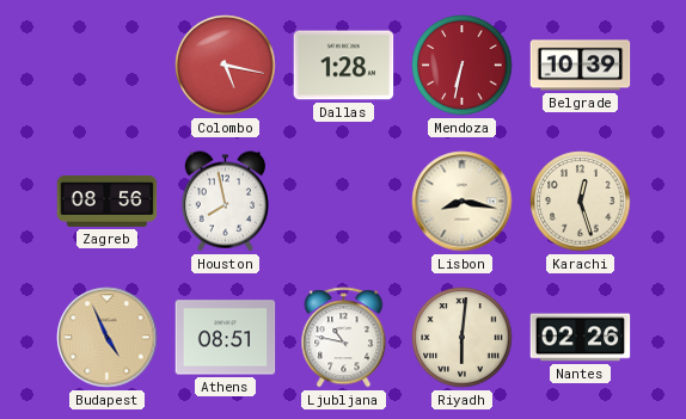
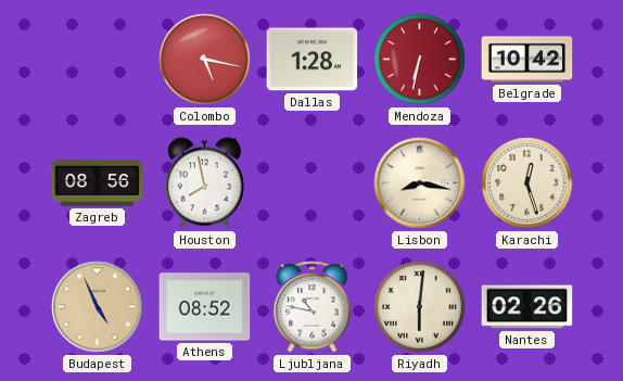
Belgrade: 10:39 -> 10:42
Athens: 08:51 -> 08:52
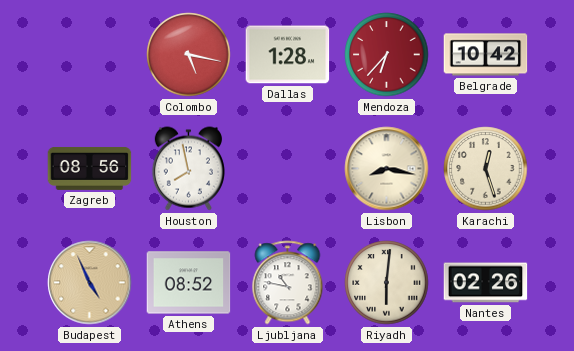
Mendoza: 6:32 -> 6:37
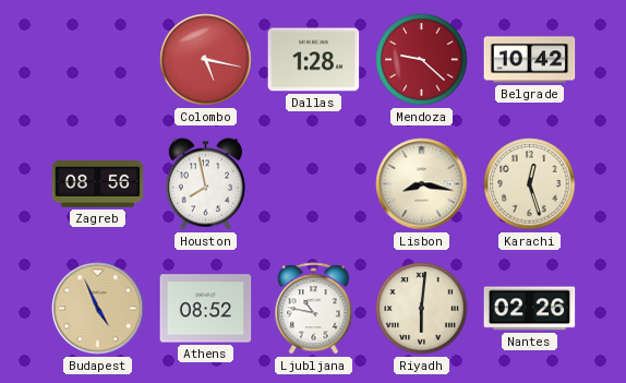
Mendoza: 6:37 -> 9:22
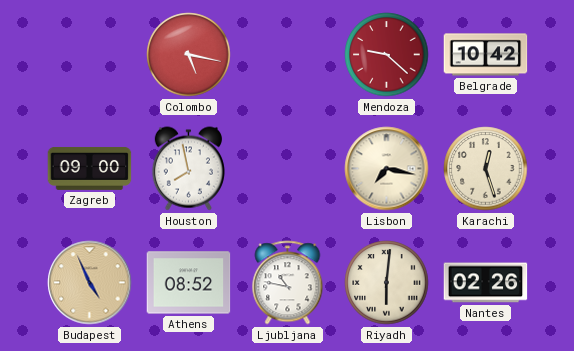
Dallas: 1:28 -> none
Zagreb: 08:56 -> 09:00
Lisbon: 8:17 -> 7:17
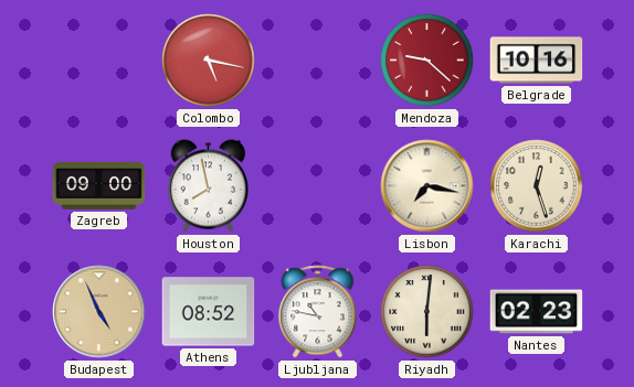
Belgrade: 10:42 -> 10:16
Nantes: 02:26 -> 02:23
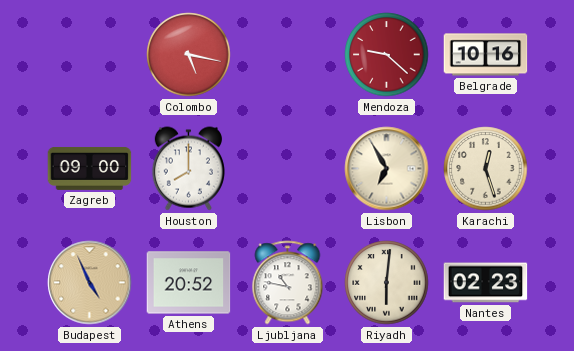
Houston: 7:58 -> 8:00
Lisbon: 7:17 -> 6:55
Athens: 08:52 -> 20:52
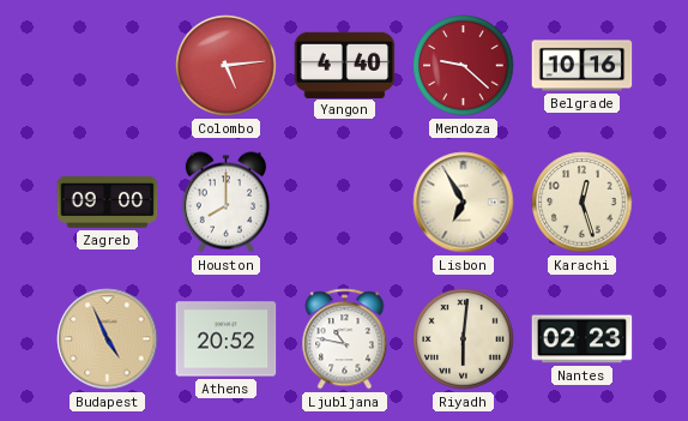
Colombo: 5:17 -> 5:14
Yangon: none -> 4:40
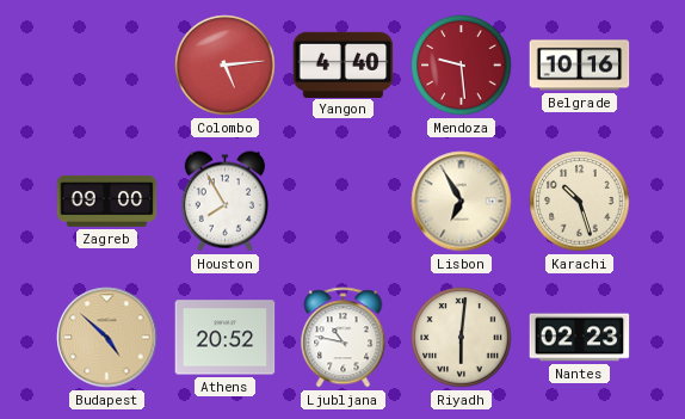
Mendoza: 9:22 -> 9:29
Houston: 8:00 -> 7:55
Karachi: 12:27 -> 10:27
Budapest: 4:56 -> 4:52
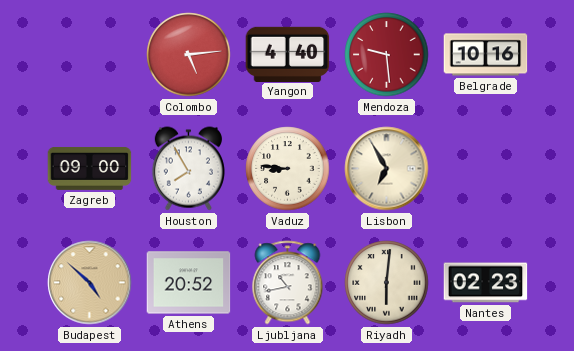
Vaduz: none -> 8:46
Karachi: 10:27 -> none
Ljubljana: 10:47 -> 10:43
